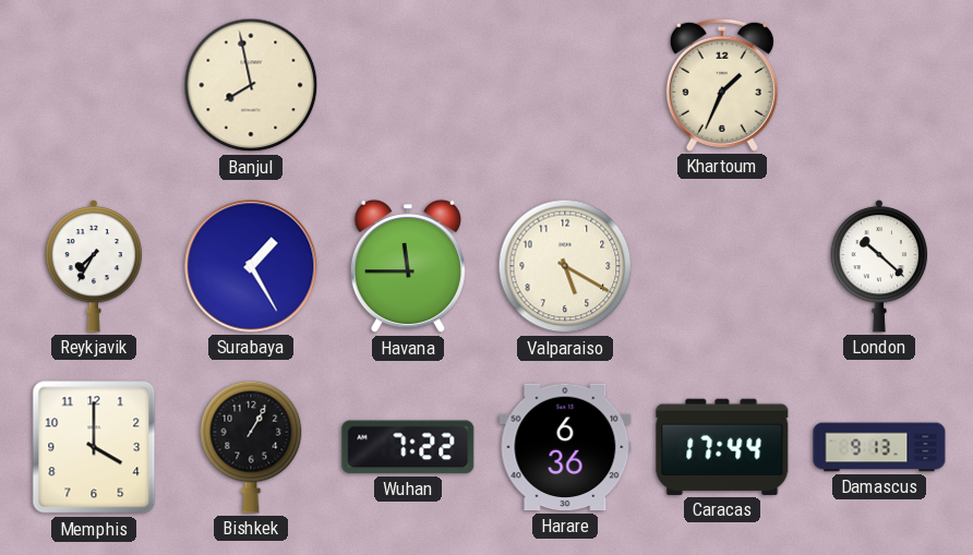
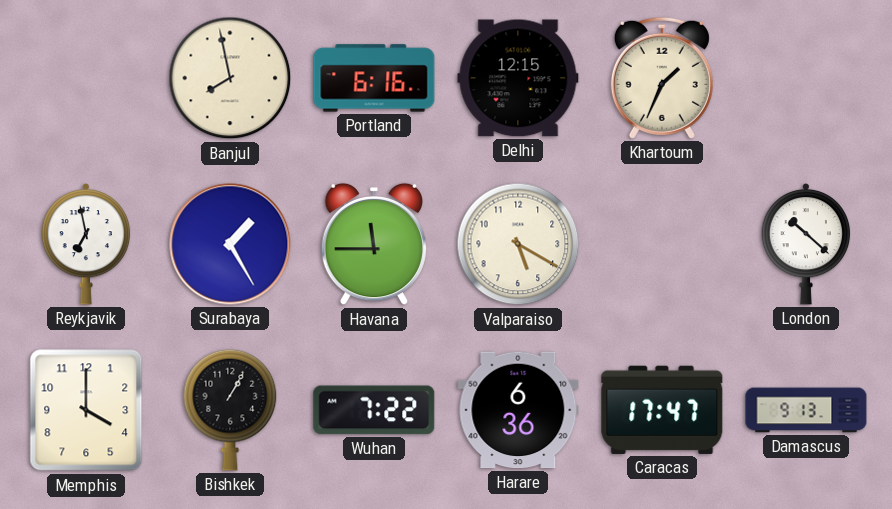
Portland: none -> 6:16
Delhi: none -> 12:15
Reykjavik: 7:35 -> 6:58
Caracas: 17:44 -> 17:47
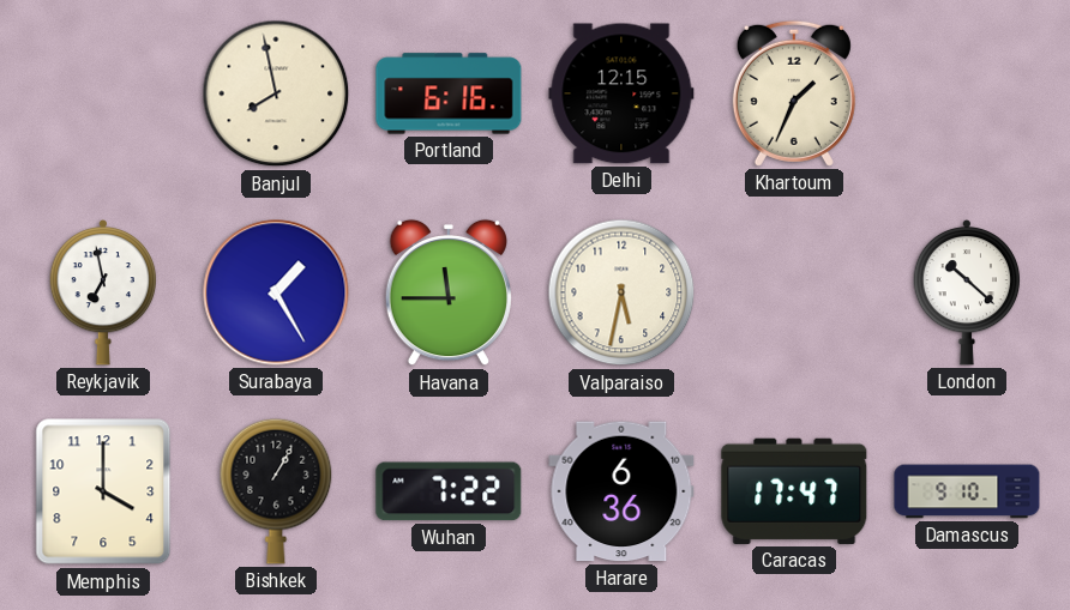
Valparaiso: 5:20 -> 5:32
Damascus: 9:13 -> 9:10
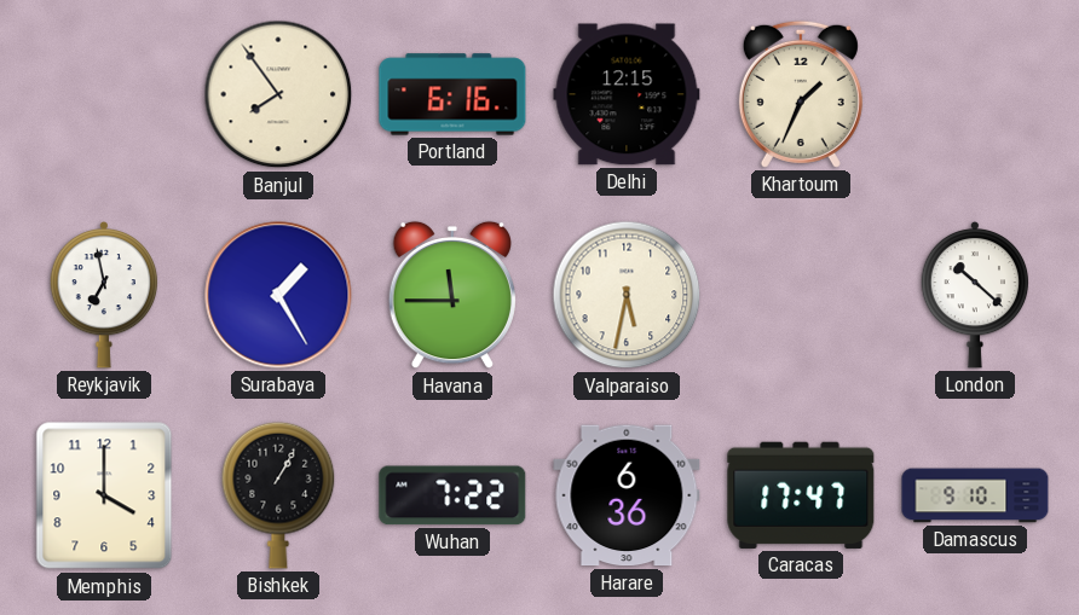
Banjul: 7:58 -> 7:54
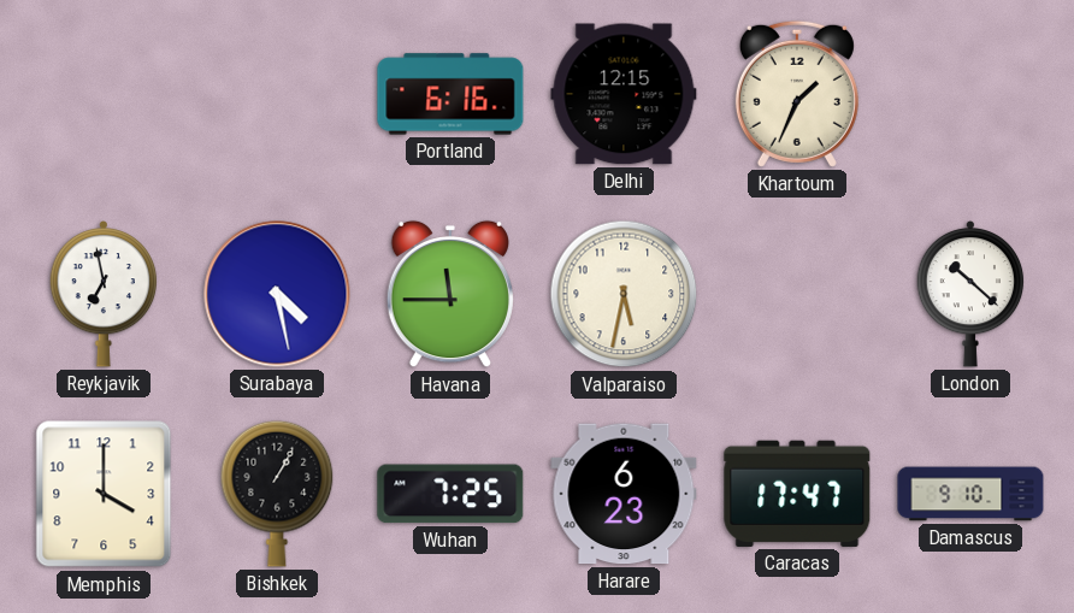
Banjul: 7:54 -> none
Surabaya: 1:25 -> 4:28
Wuhan: 7:22 -> 7:25
Harare: 6:36 -> 6:23
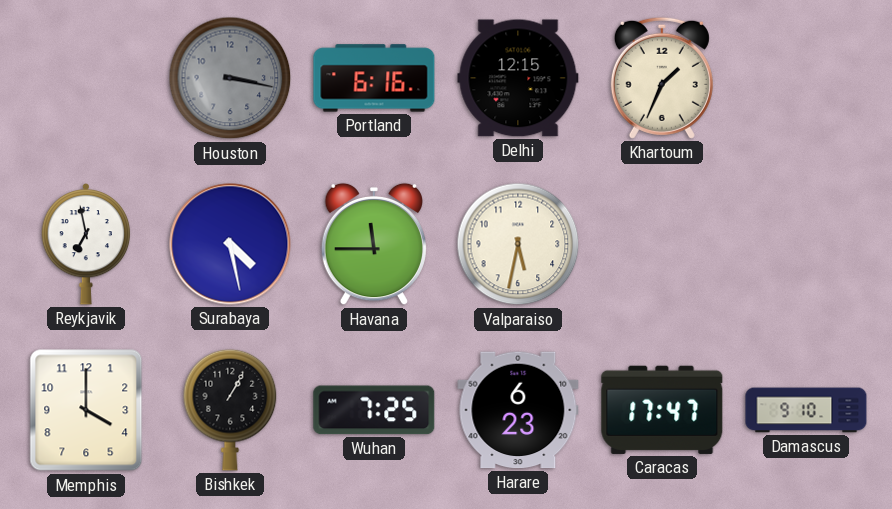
Houston: none -> 3:17
London: 10:22 -> none
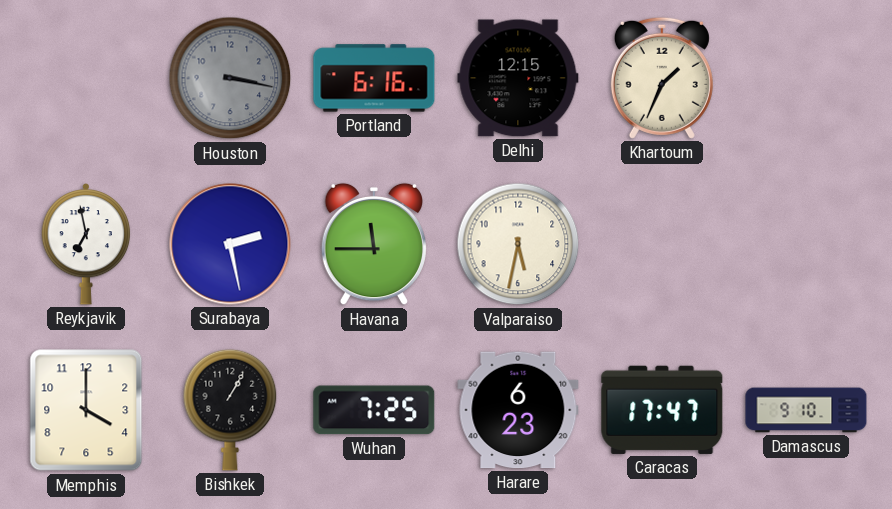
Surabaya: 4:28 -> 2:28
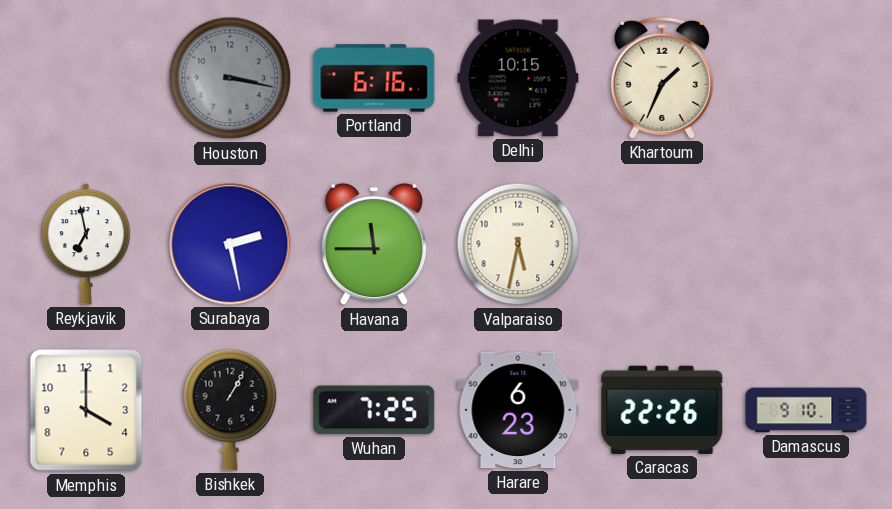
Delhi: 12:15 -> 10:15
Caracas: 17:47 -> 22:26
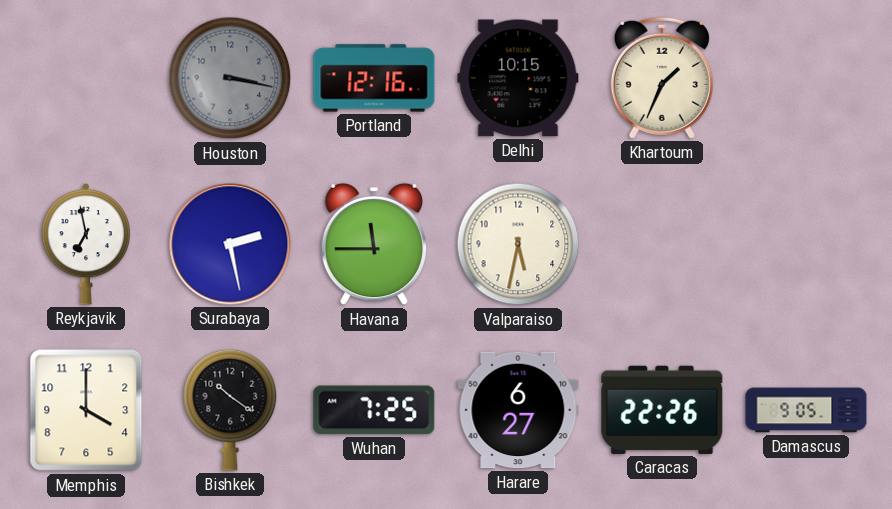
Portland: 6:16 -> 12:16
Bishkek: 1:05 -> 10:21
Harare: 6:23 -> 6:27
Damascus: 9:10 -> 9:05
